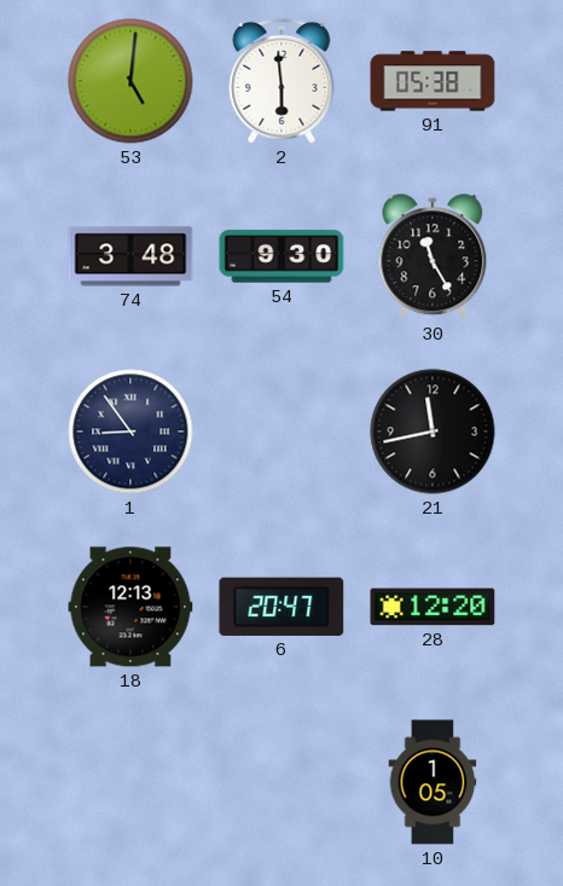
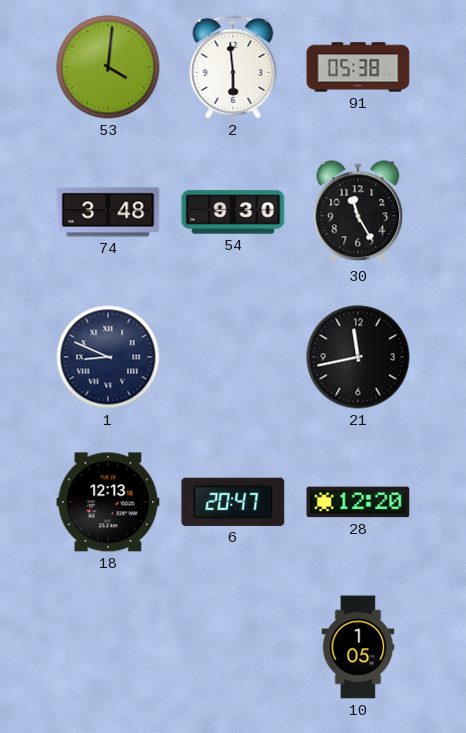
53: 5:01 -> 4:01
1: 8:54 -> 8:49
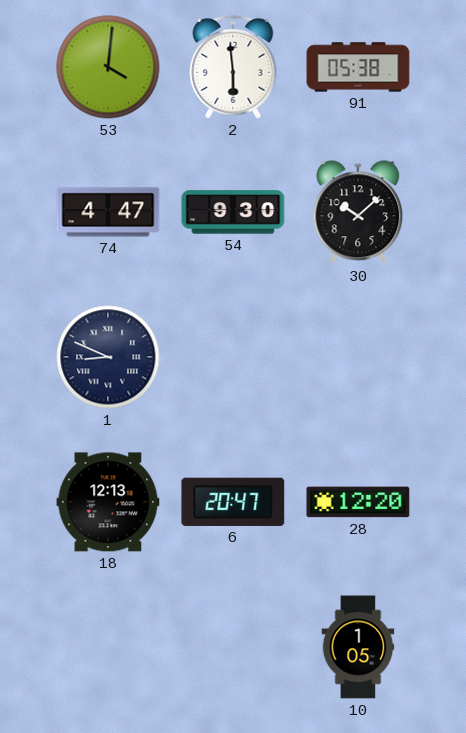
74: 3:48 -> 4:47
30: 11:25 -> 10:08
21: 11:43 -> none
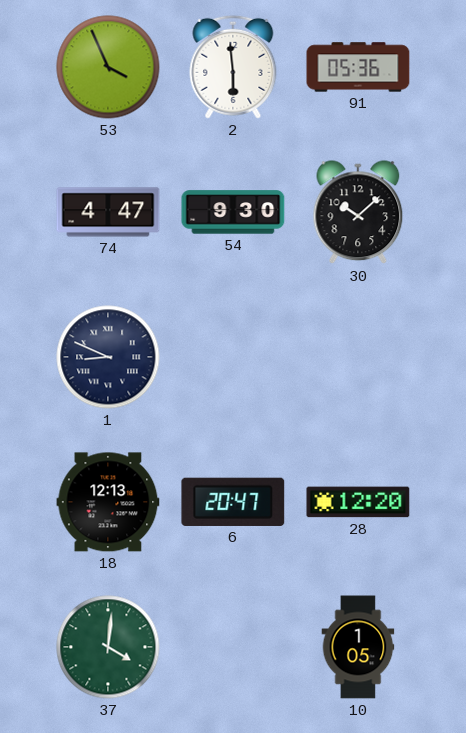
53: 4:01 -> 3:56
91: 05:38 -> 05:36
37: none -> 4:01
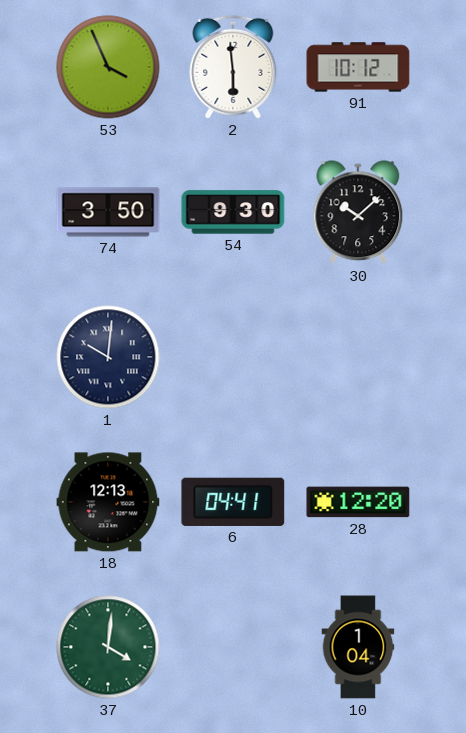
91: 05:36 -> 10:12
74: 4:47 -> 3:50
1: 8:49 -> 10:01
6: 20:47 -> 04:41
10: 1:05 -> 1:04
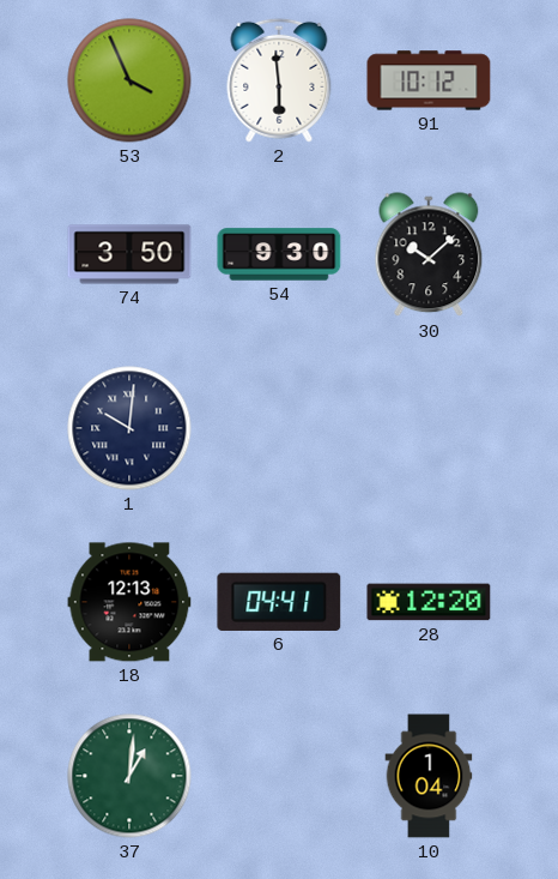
37: 4:01 -> 1:01
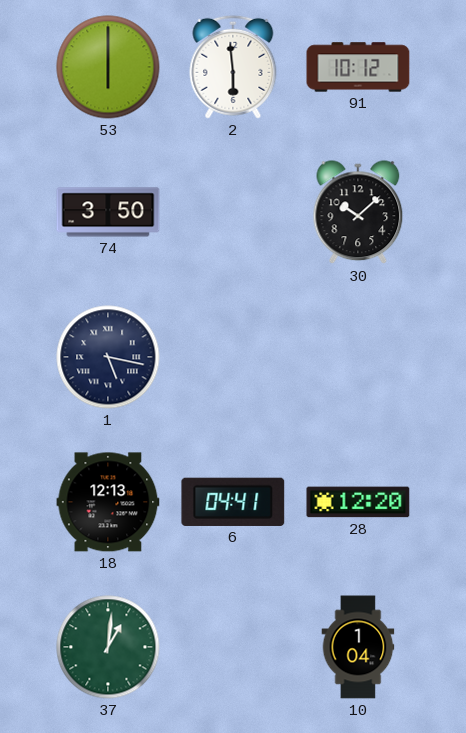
53: 3:56 -> 6:00
54: 9:30 -> none
1: 10:01 -> 5:17
